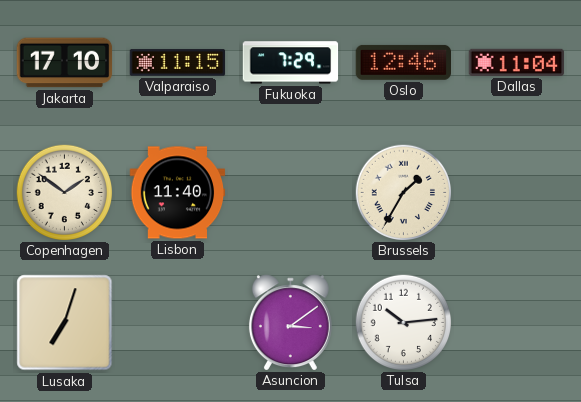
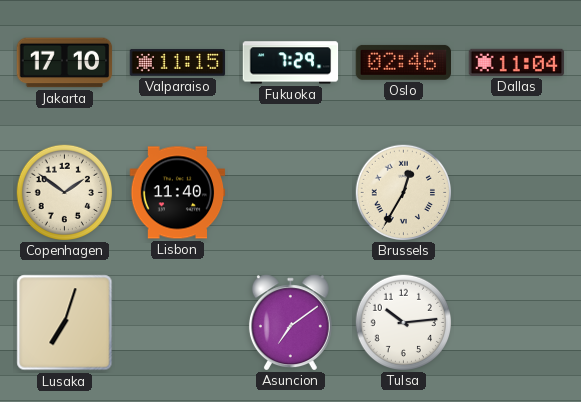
Oslo: 12:46 -> 02:46
Brussels: 1:35 -> 12:35
Asuncion: 3:09 -> 7:09
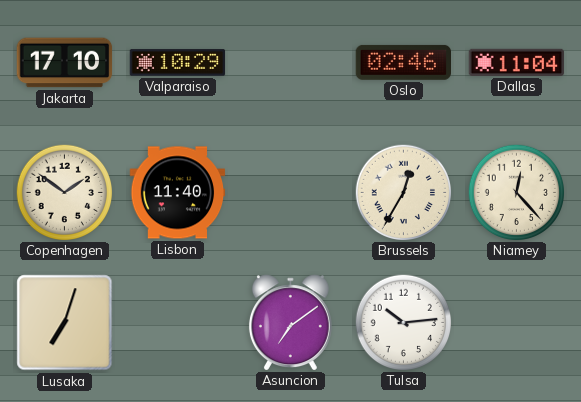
Valparaiso: 11:15 -> 10:29
Fukuoka: 7:29 -> none
Niamey: none -> 12:23
